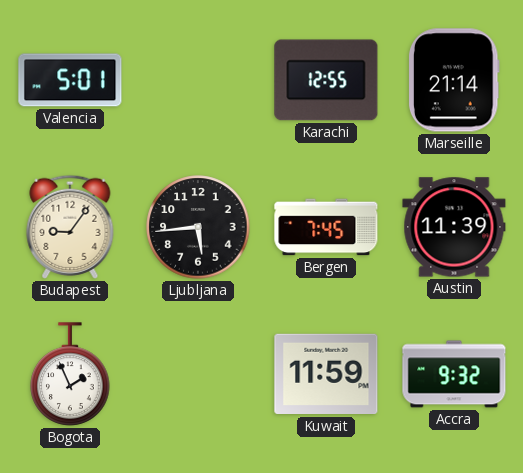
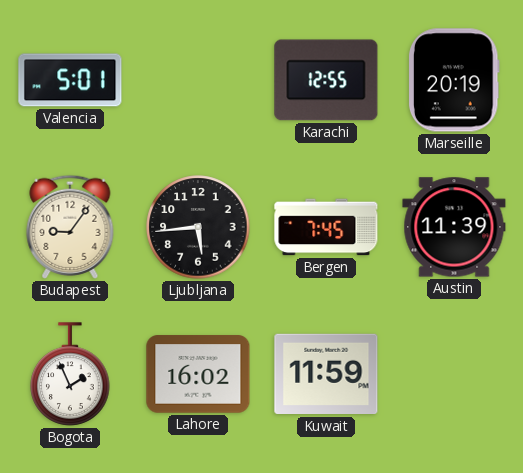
Marseille: 21:14 -> 20:19
Lahore: none -> 16:02
Accra: 9:32 -> none
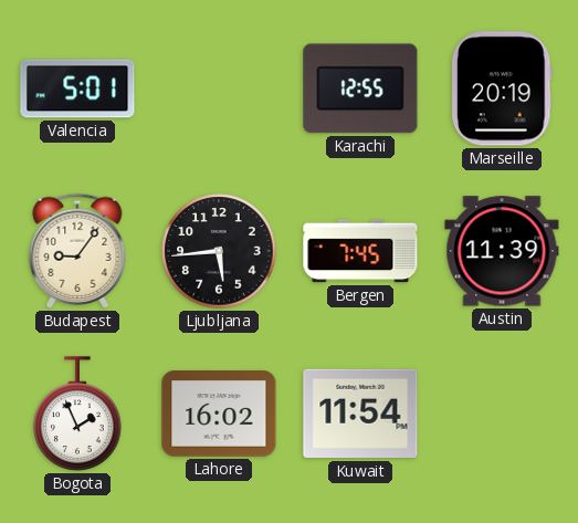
Kuwait: 11:59 -> 11:54
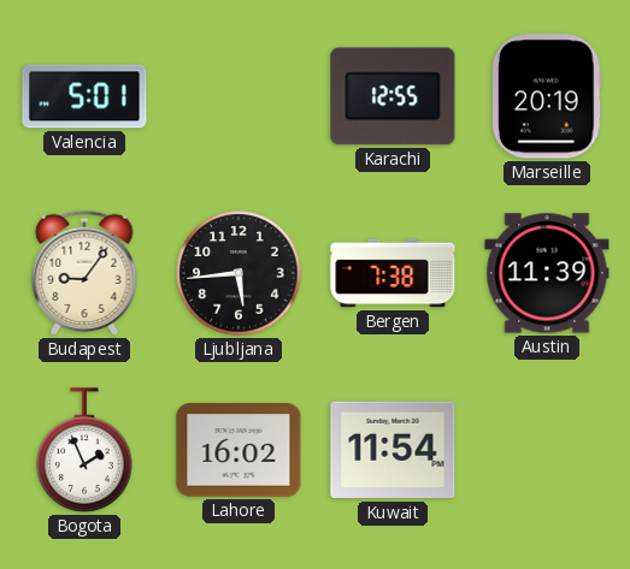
Bergen: 7:45 -> 7:38
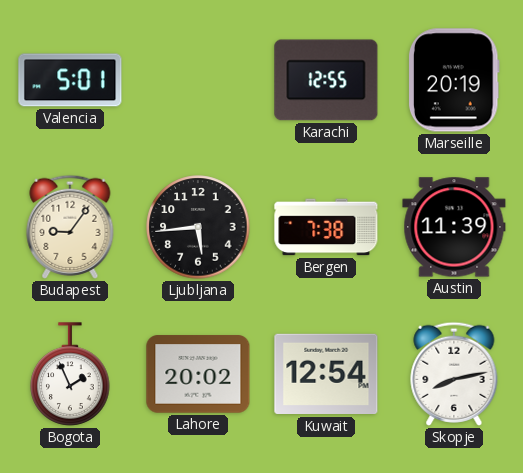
Lahore: 16:02 -> 20:02
Kuwait: 11:54 -> 12:54
Skopje: none -> 8:13
